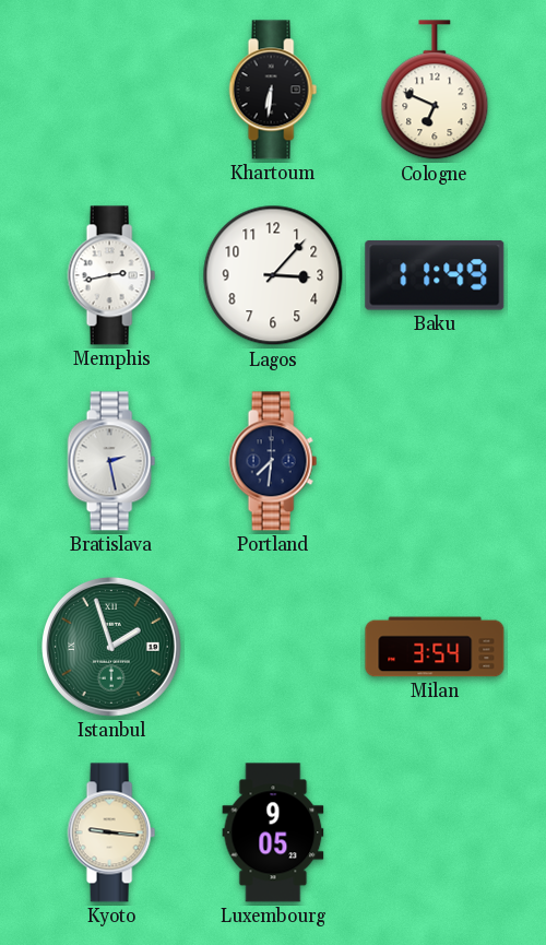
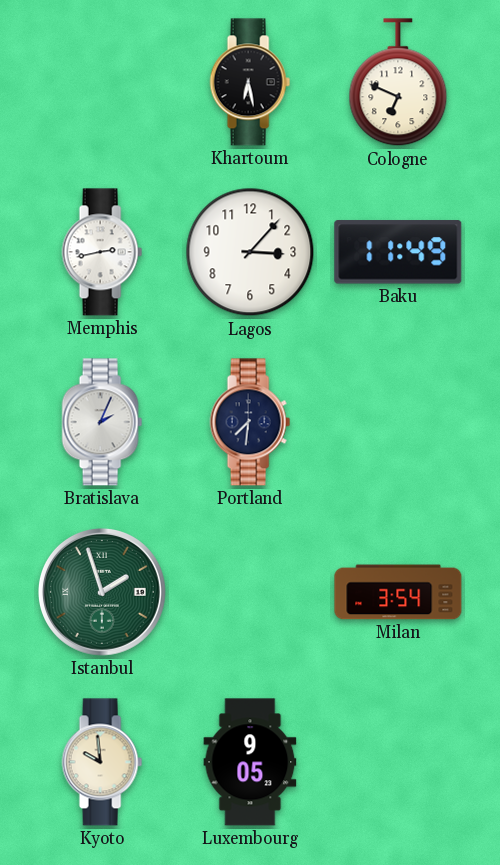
Khartoum: 6:31 -> 6:28
Bratislava: 2:28 -> 2:04
Kyoto: 9:16 -> 9:59
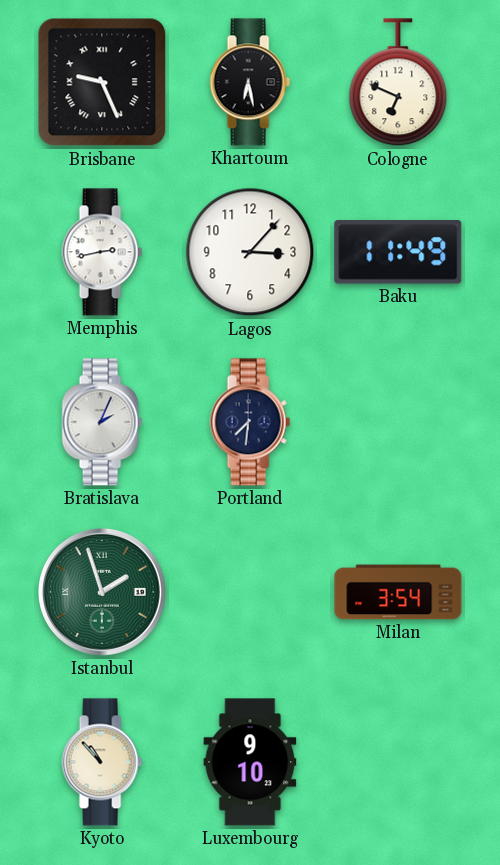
Brisbane: none -> 9:26
Kyoto: 9:59 -> 10:53
Luxembourg: 9:05 -> 9:10
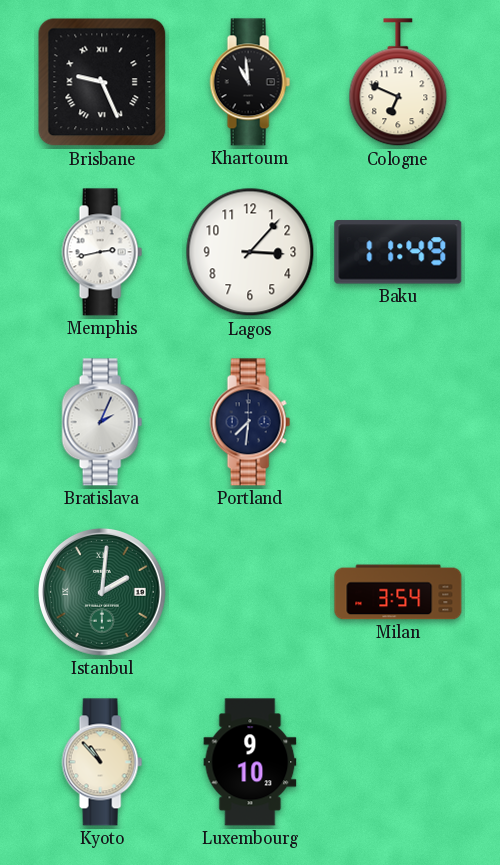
Khartoum: 6:28 -> 10:59
Istanbul: 1:57 -> 2:01
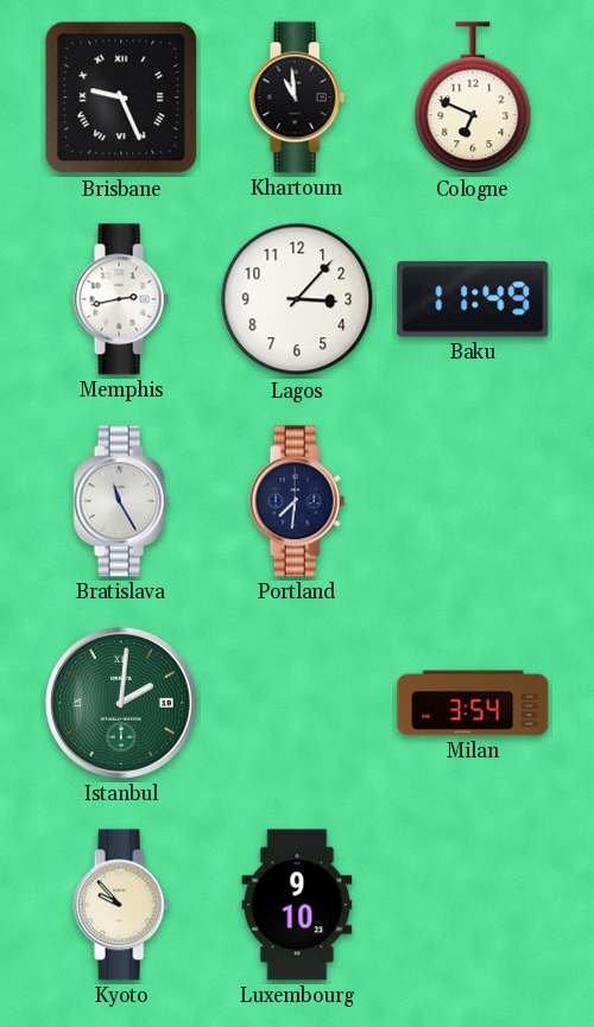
Bratislava: 2:04 -> 11:25
Kyoto: 10:53 -> 9:53
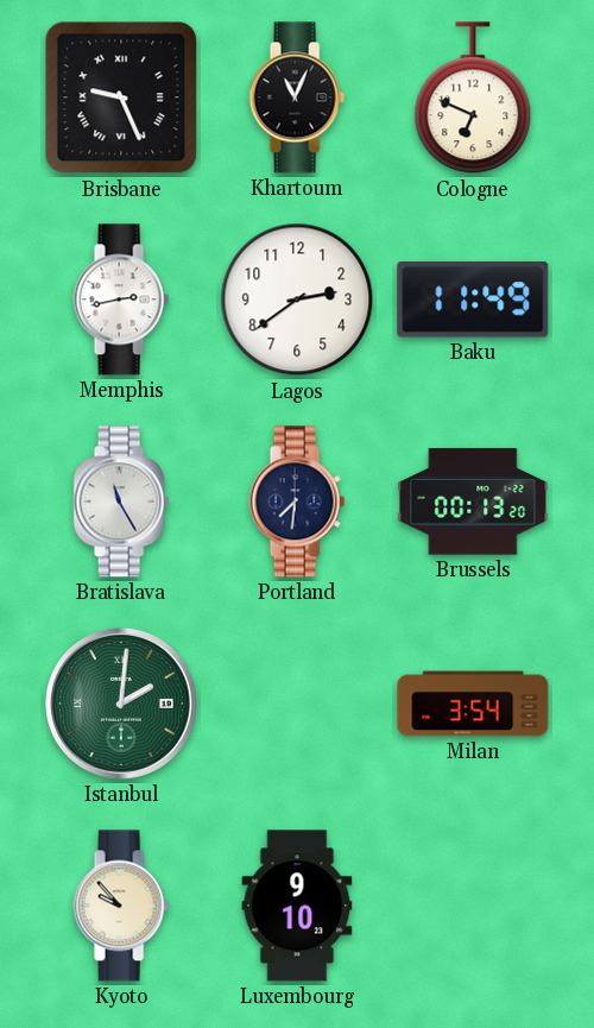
Khartoum: 10:59 -> 11:04
Lagos: 3:07 -> 2:39
Brussels: none -> 00:13
